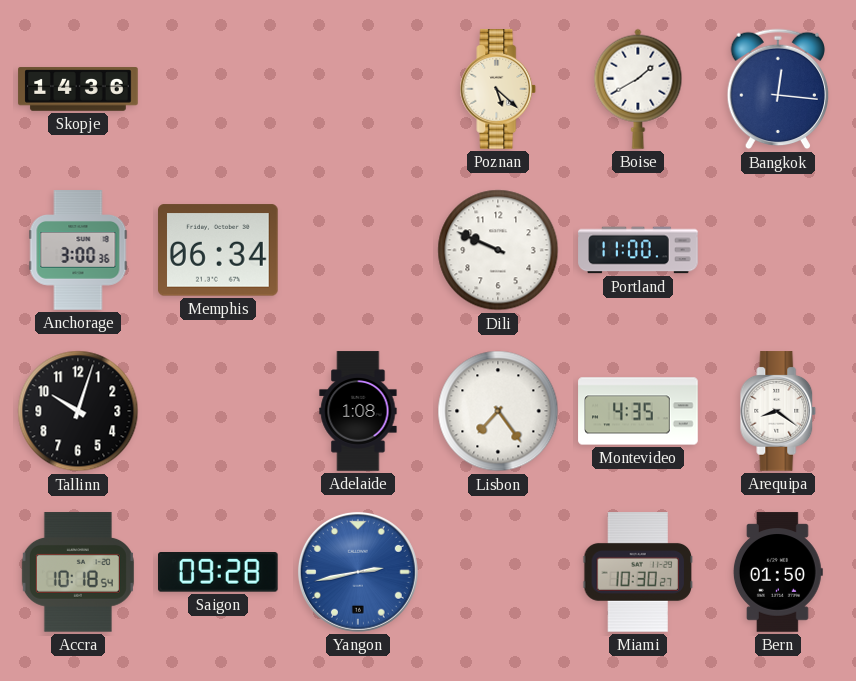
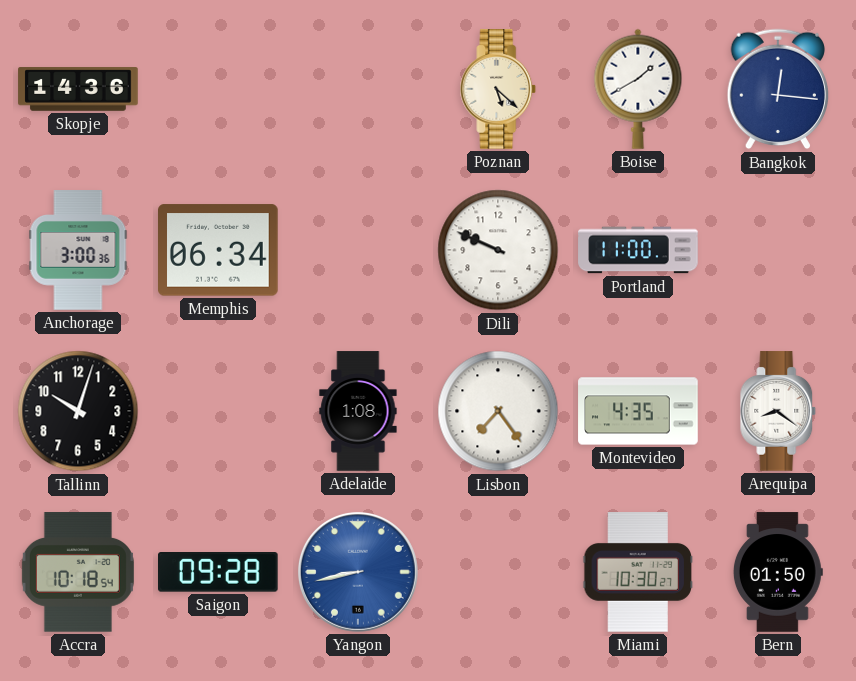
Yangon: 2:43 -> 8:43
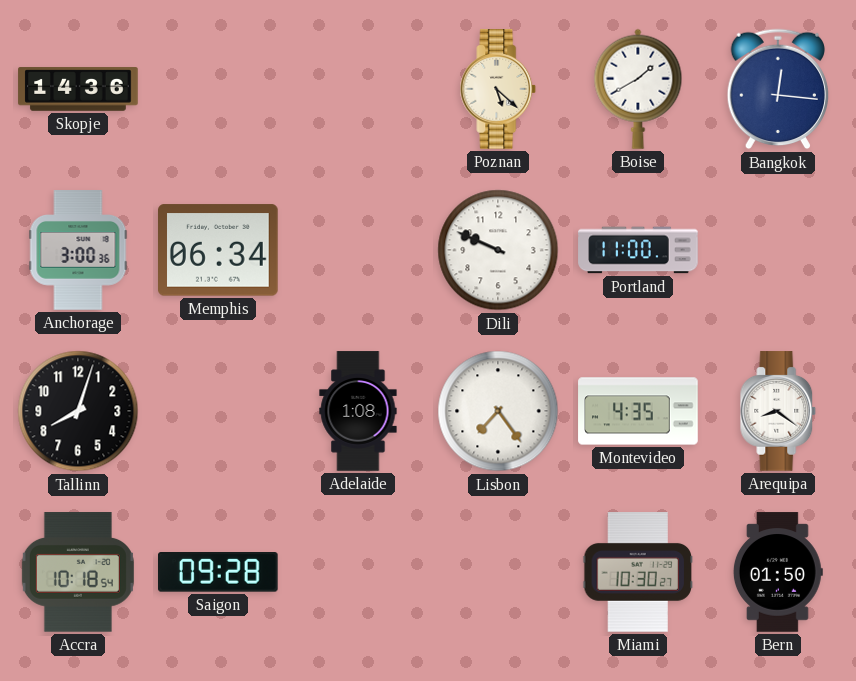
Tallinn: 10:03 -> 8:03
Yangon: 8:43 -> none
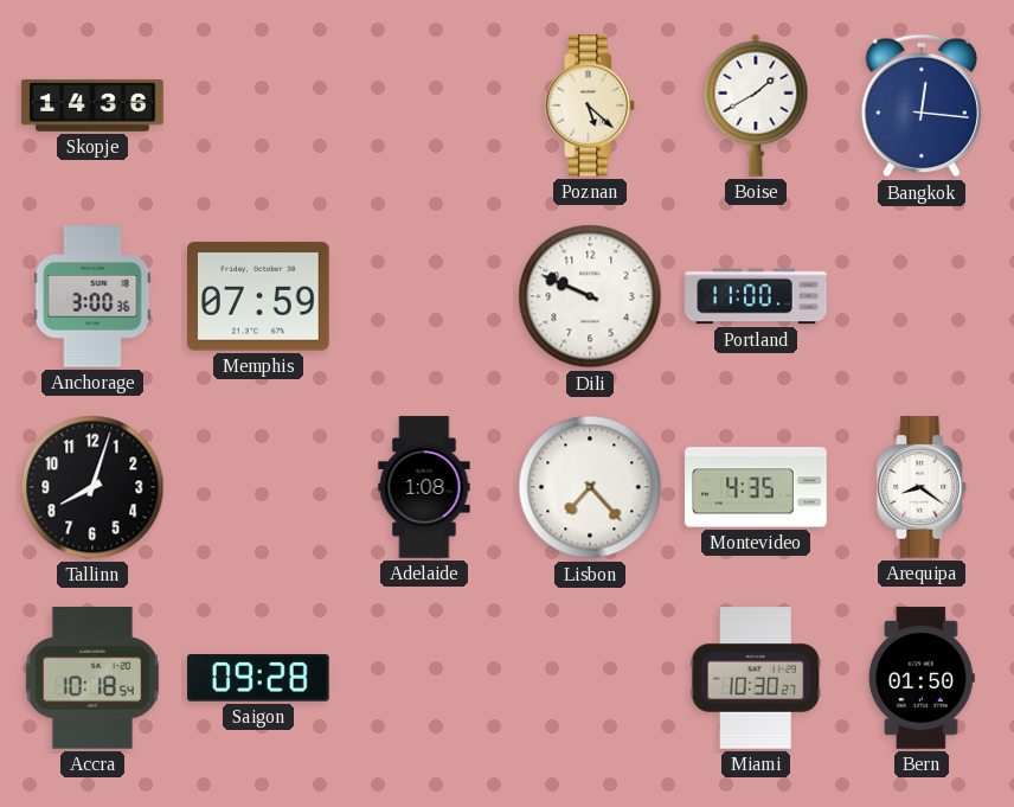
Memphis: 06:34 -> 07:59
Lisbon: 7:24 -> 7:23
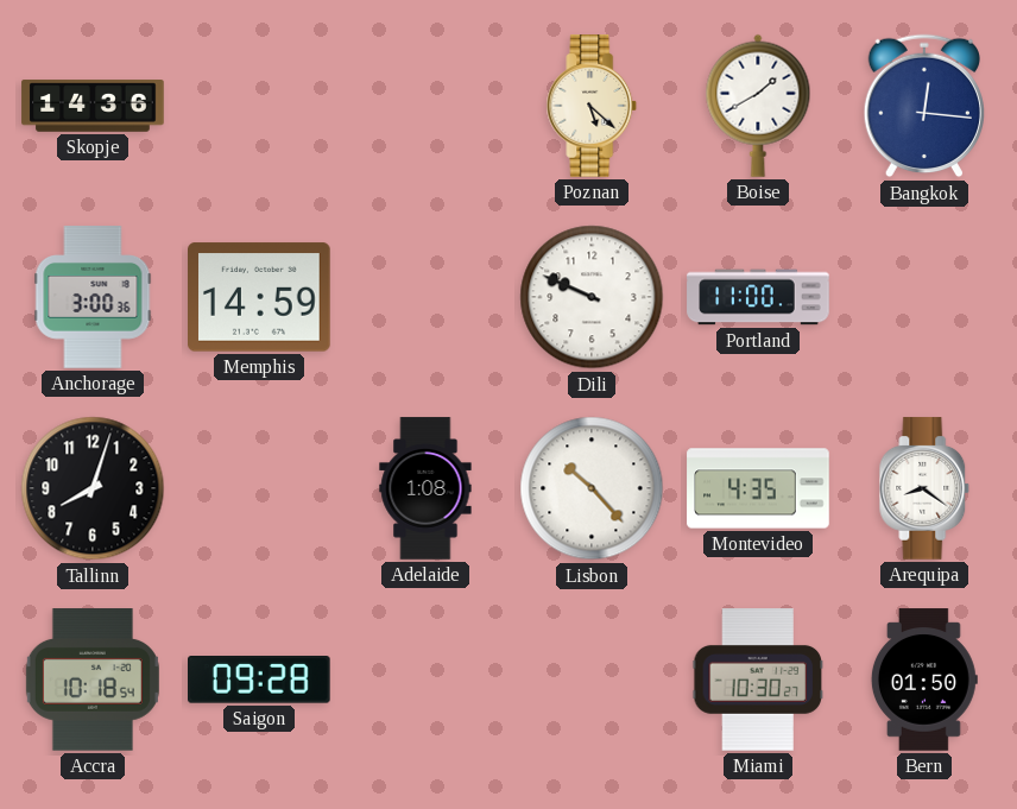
Memphis: 07:59 -> 14:59
Lisbon: 7:23 -> 10:23
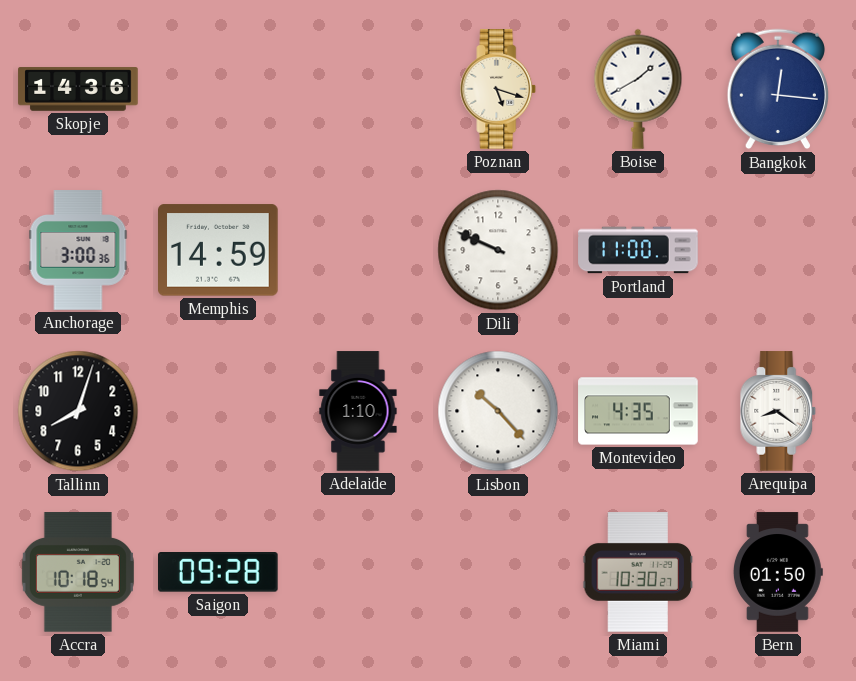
Poznan: 5:22 -> 5:18
Adelaide: 1:08 -> 1:10
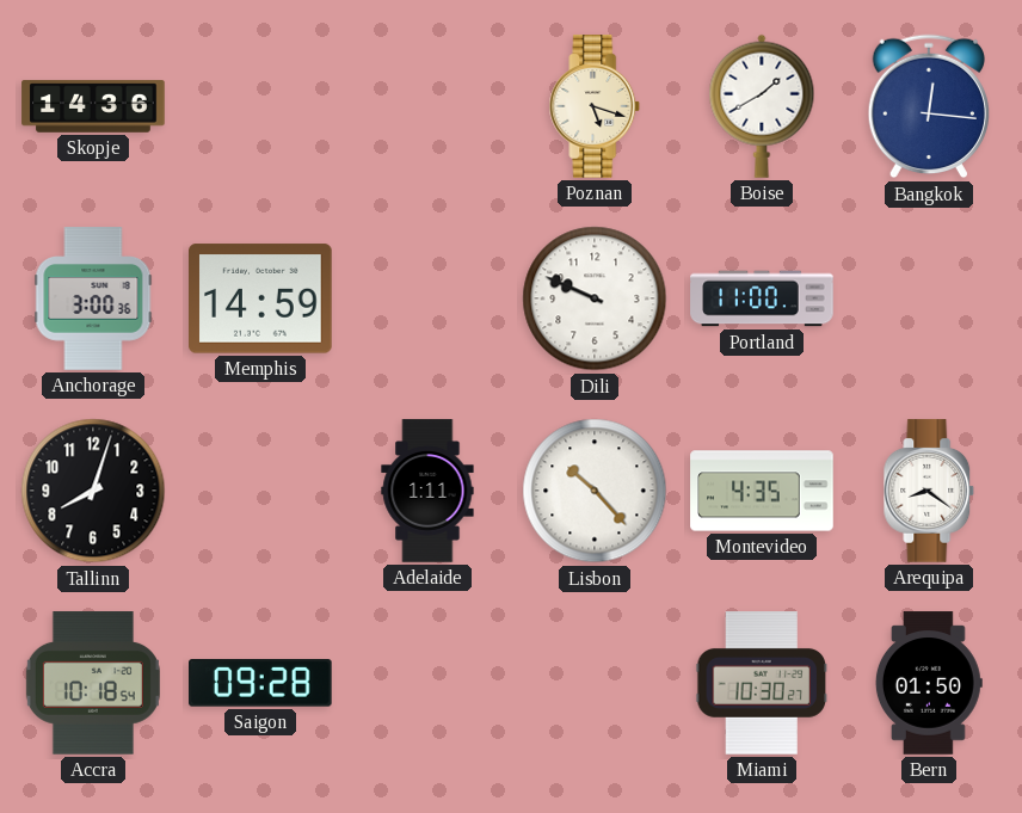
Adelaide: 1:10 -> 1:11
